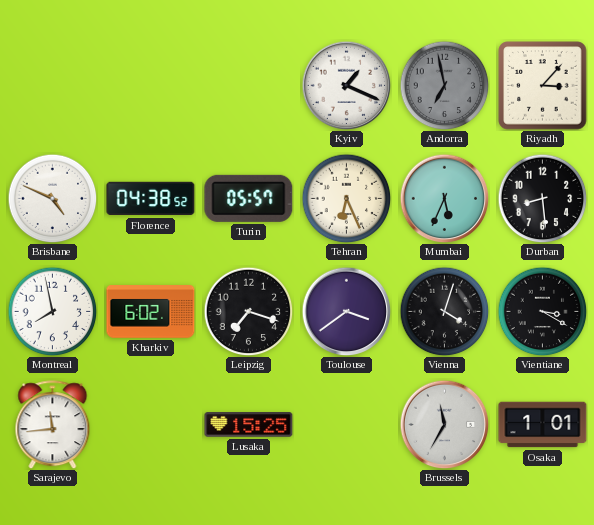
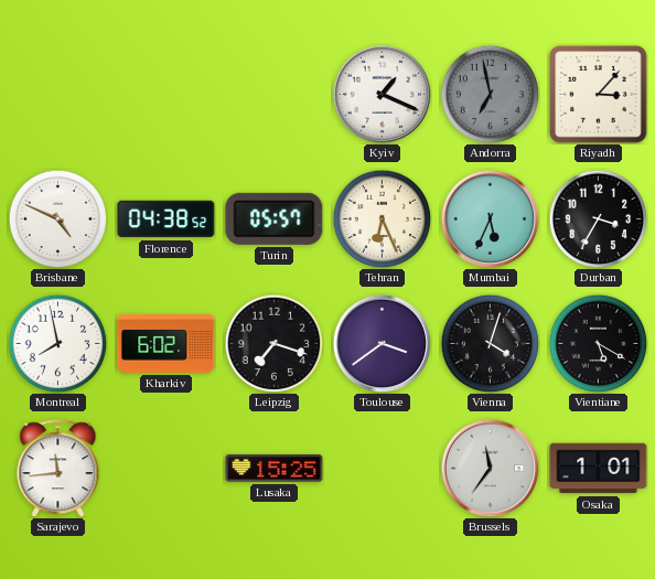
Durban: 8:29 -> 3:35
Vientiane: 3:20 -> 5:20
Brussels: 11:35 -> 11:36
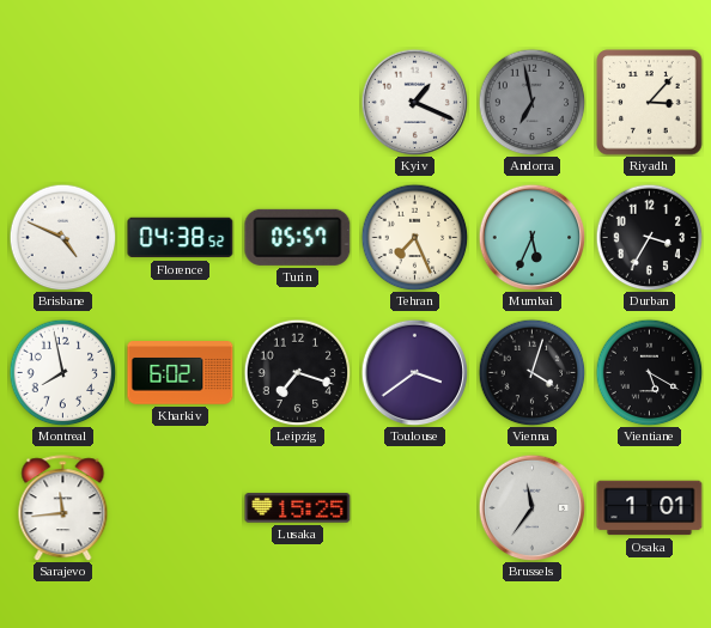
Tehran: 6:26 -> 7:26
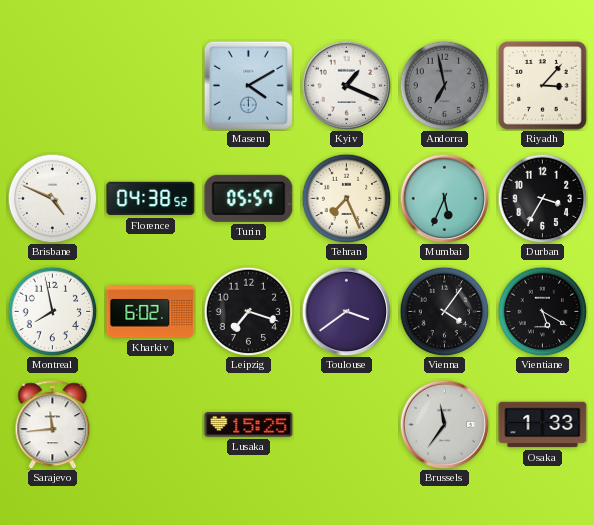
Maseru: none -> 4:10
Vienna: 4:03 -> 4:06
Osaka: 1:01 -> 1:33
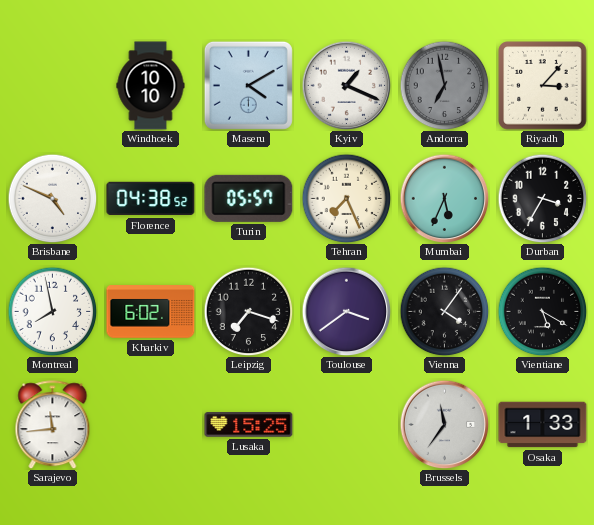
Windhoek: none -> 10:10
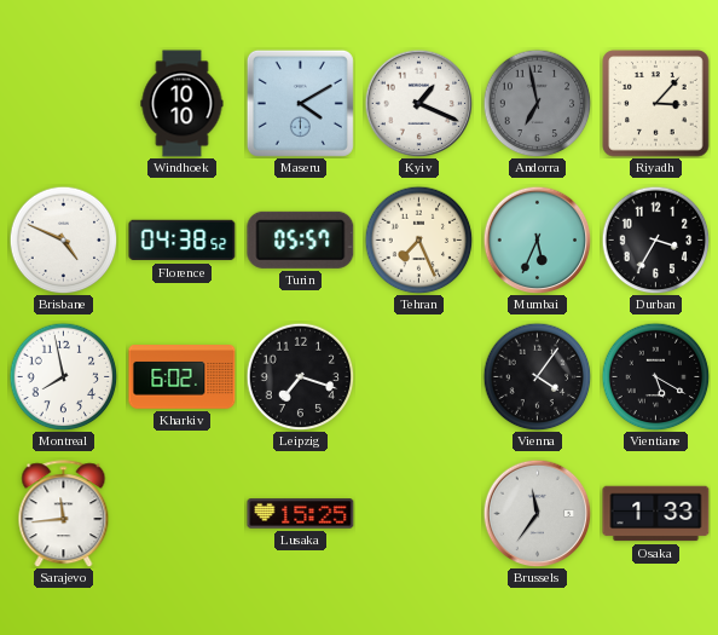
Toulouse: 3:39 -> none
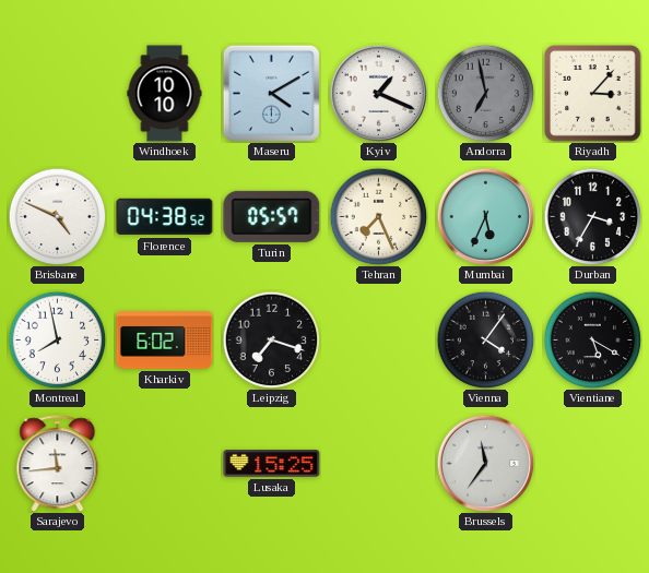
Osaka: 1:33 -> none
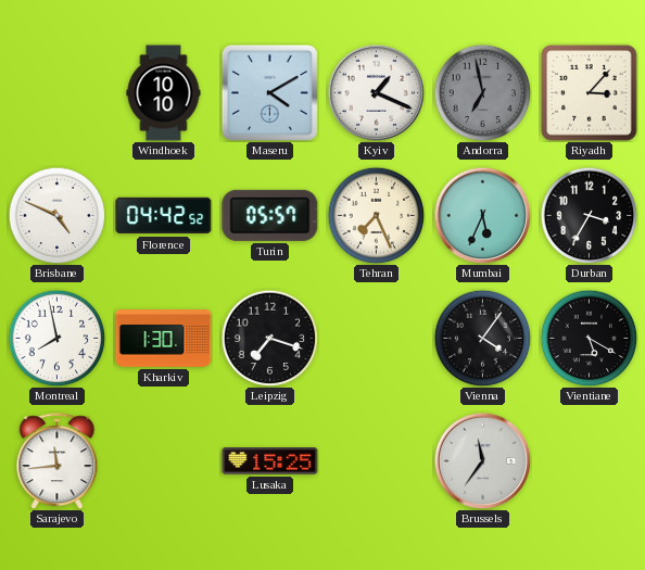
Florence: 04:38 -> 04:42
Kharkiv: 6:02 -> 1:30
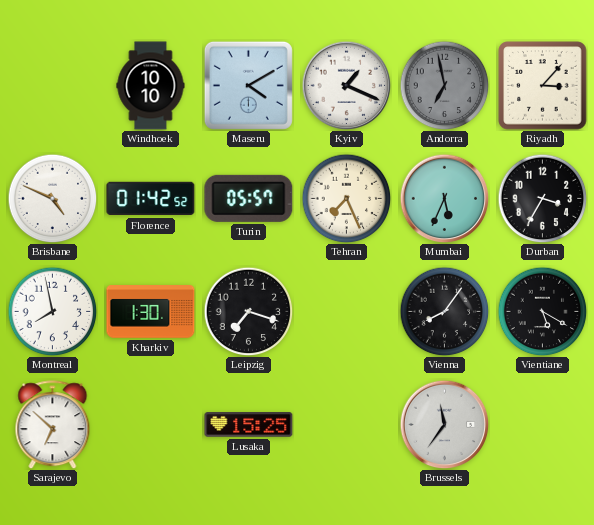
Florence: 04:42 -> 01:42
Vienna: 4:06 -> 8:06
Sarajevo: 11:44 -> 6:52
